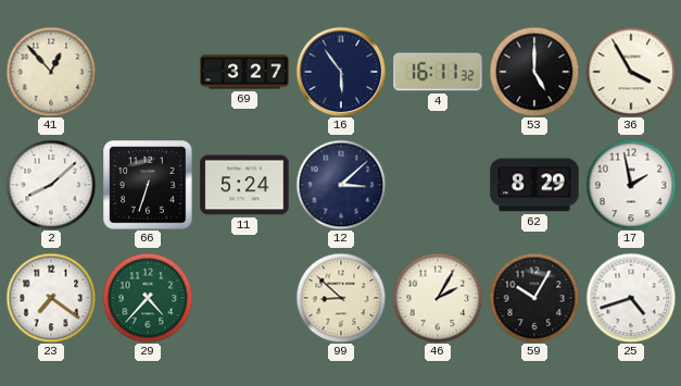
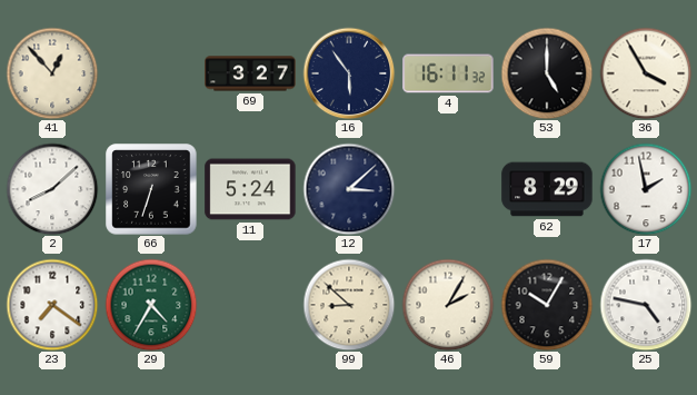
29: 4:37 -> 4:35
25: 4:42 -> 4:47
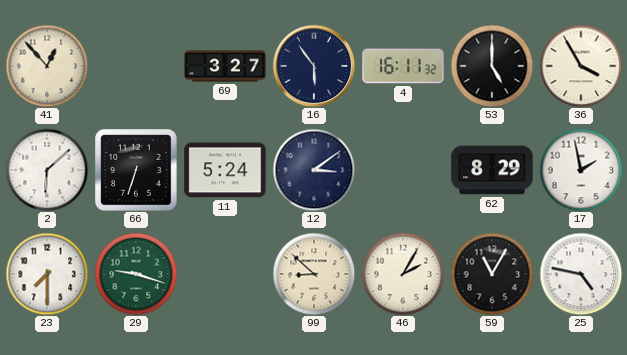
2: 8:08 -> 6:08
12: 3:08 -> 3:09
23: 7:21 -> 7:30
29: 4:35 -> 9:18
59: 10:05 -> 11:05
